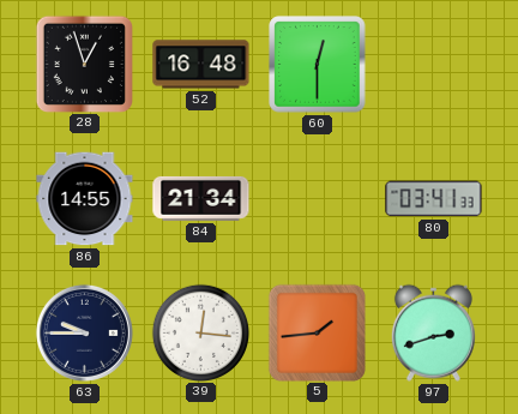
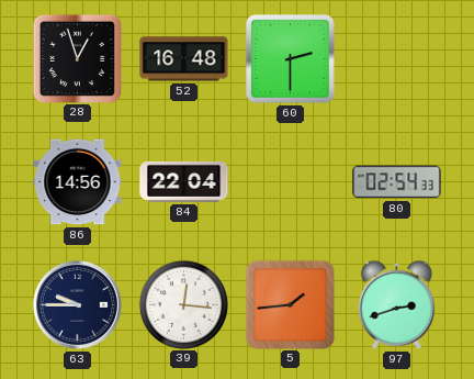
60: 12:30 -> 2:30
86: 14:55 -> 14:56
84: 21:34 -> 22:04
80: 03:41 -> 02:54
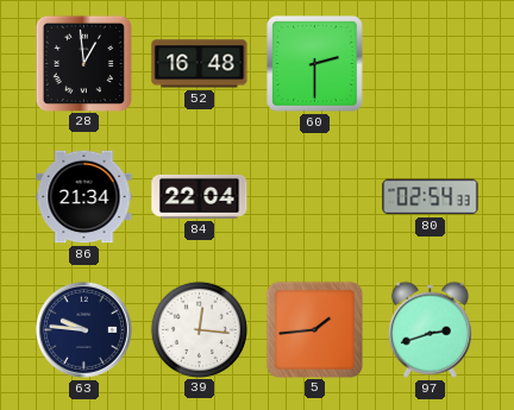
28: 12:57 -> 12:59
86: 14:56 -> 21:34
63: 9:45 -> 9:46
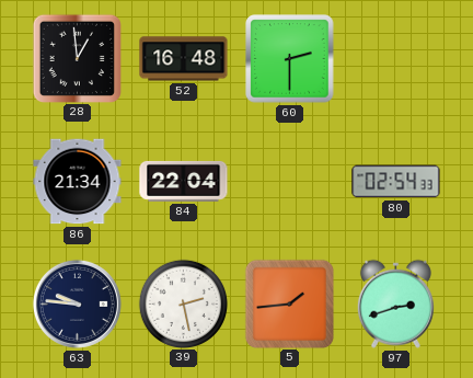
39: 12:16 -> 2:28
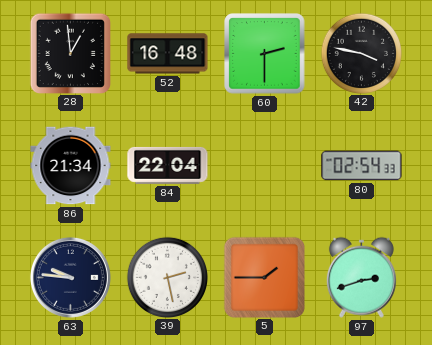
42: none -> 3:47
5: 1:44 -> 1:45
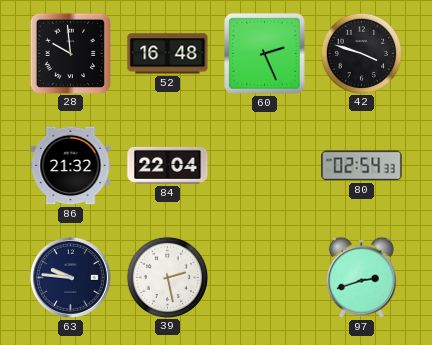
28: 12:59 -> 9:59
60: 2:30 -> 2:26
42: 3:47 -> 3:48
86: 21:34 -> 21:32
5: 1:45 -> none
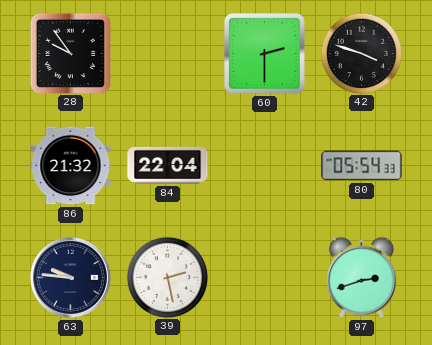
28: 9:59 -> 9:54
52: 16:48 -> none
60: 2:26 -> 2:30
80: 02:54 -> 05:54
